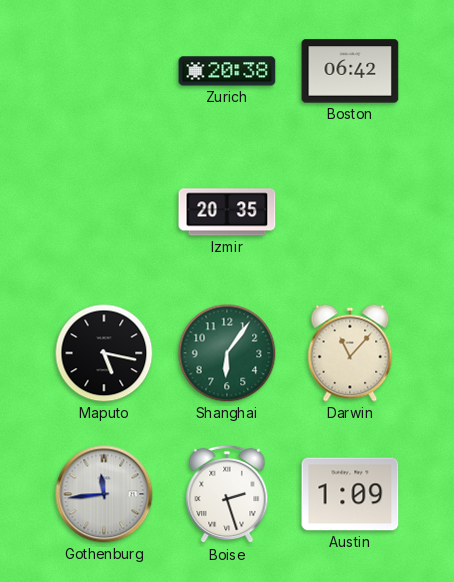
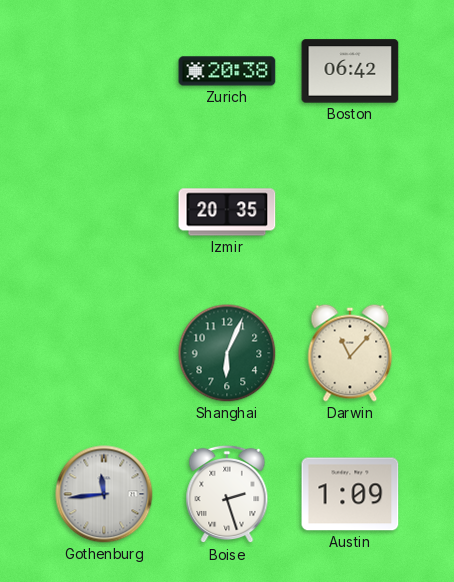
Maputo: 5:17 -> none
Shanghai: 6:06 -> 6:04
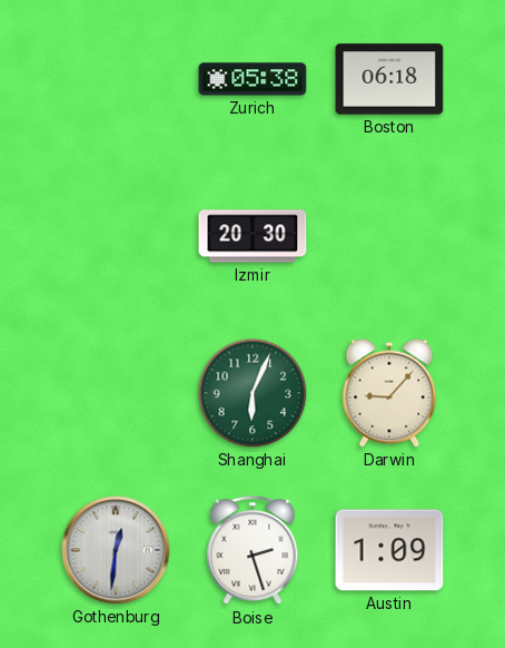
Zurich: 20:38 -> 05:38
Boston: 06:42 -> 06:18
Izmir: 20:35 -> 20:30
Darwin: 11:07 -> 9:07
Gothenburg: 11:44 -> 12:31
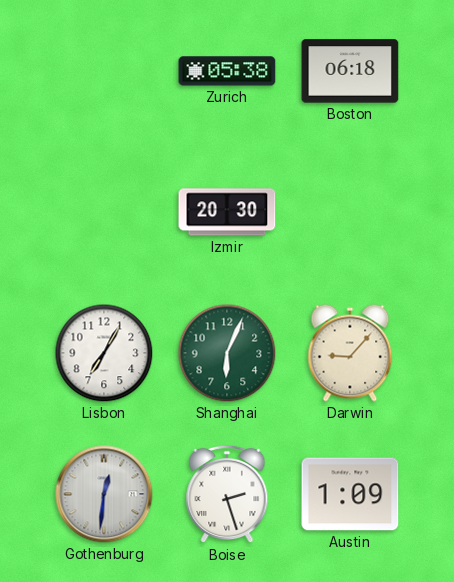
Lisbon: none -> 7:05
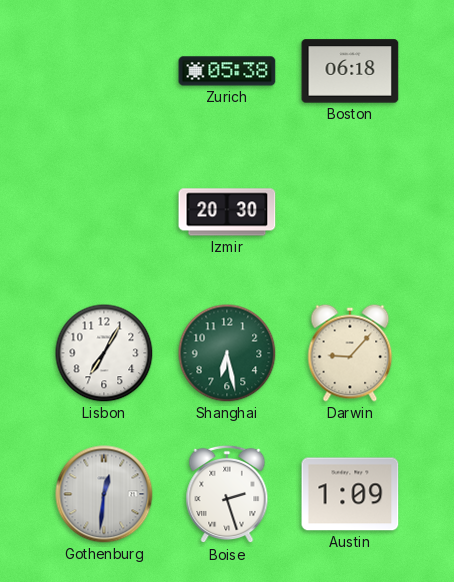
Shanghai: 6:04 -> 6:28
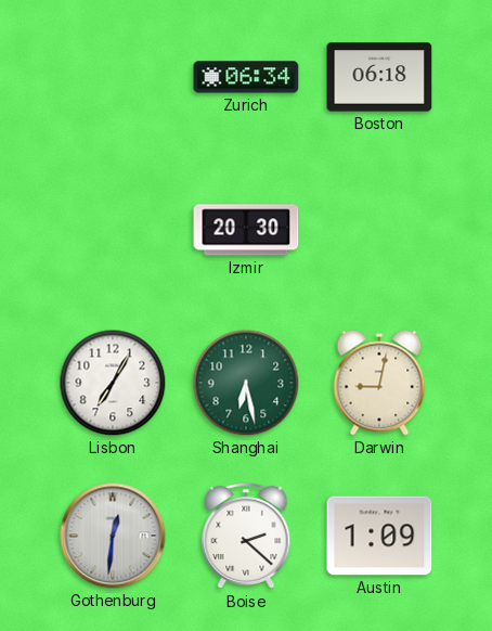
Zurich: 05:38 -> 06:34
Darwin: 9:07 -> 9:02
Boise: 2:27 -> 2:22
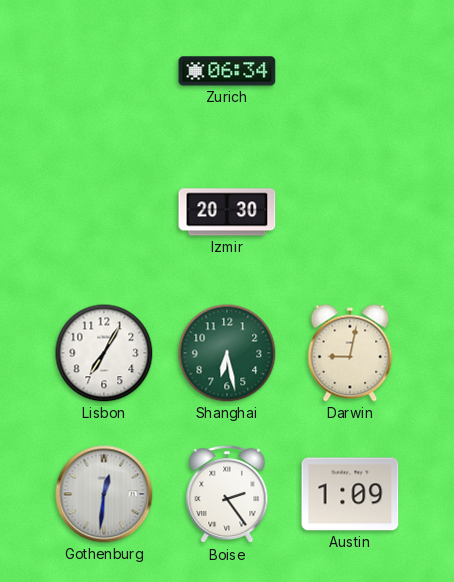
Boston: 06:18 -> none
Boise: 2:22 -> 2:24
